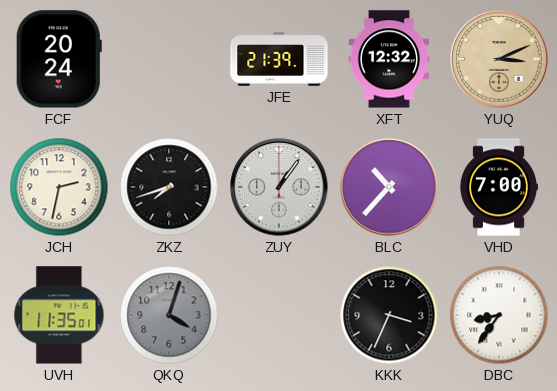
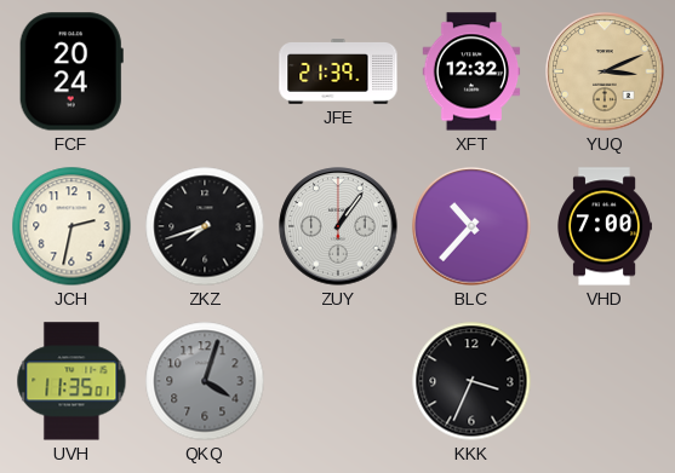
DBC: 8:36 -> none
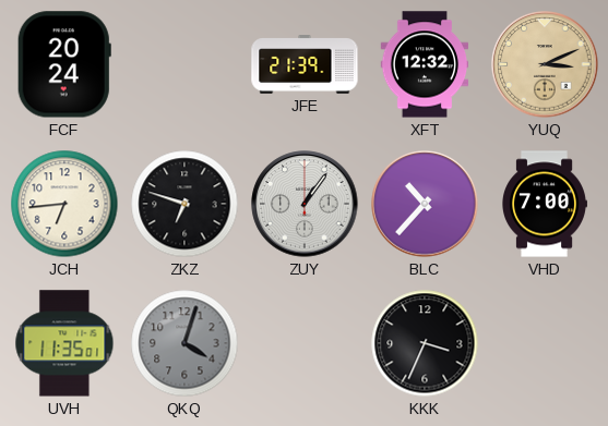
JCH: 2:32 -> 6:44
ZKZ: 7:42 -> 6:48
